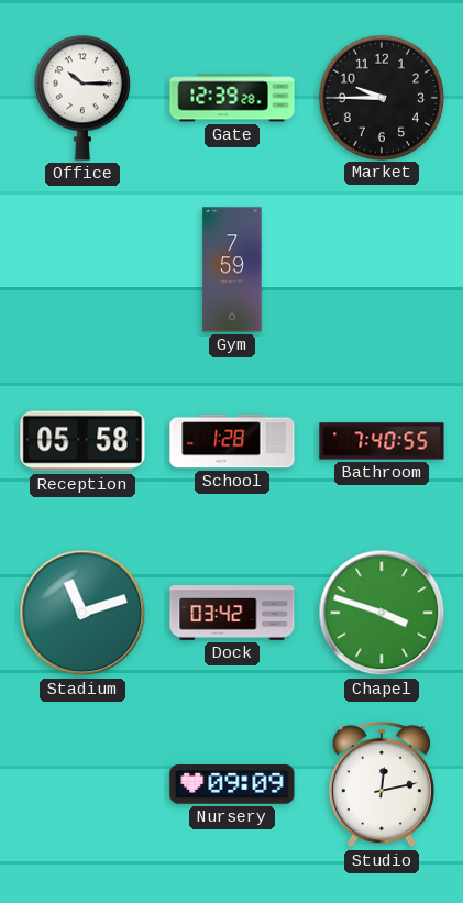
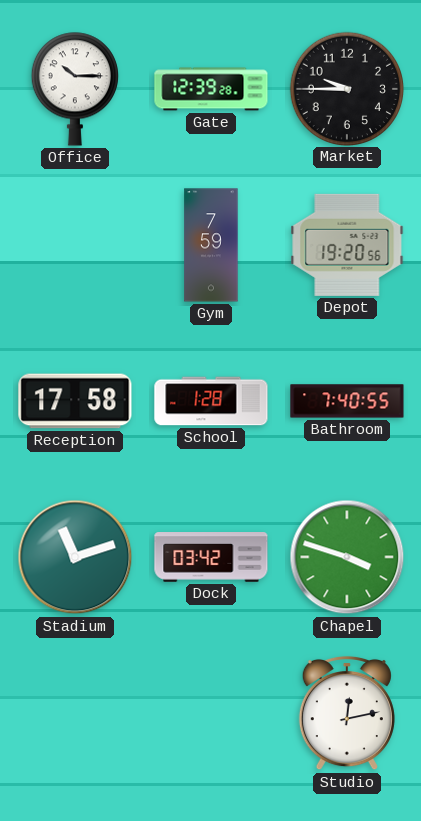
Depot: none -> 19:20
Reception: 05:58 -> 17:58
Nursery: 09:09 -> none
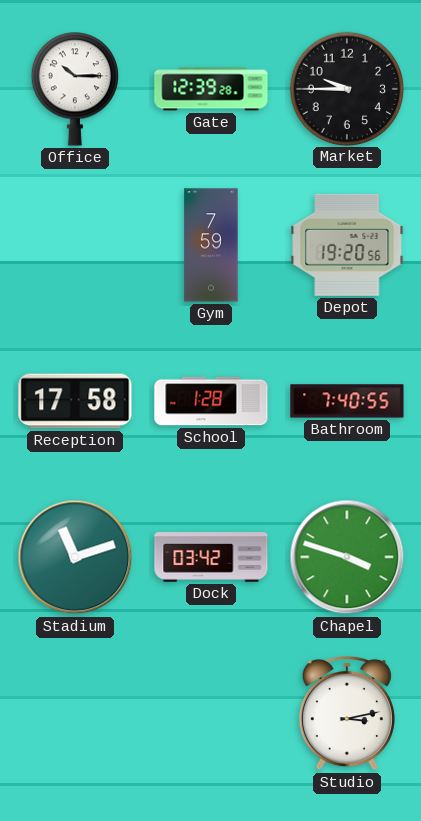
Studio: 12:13 -> 3:13
